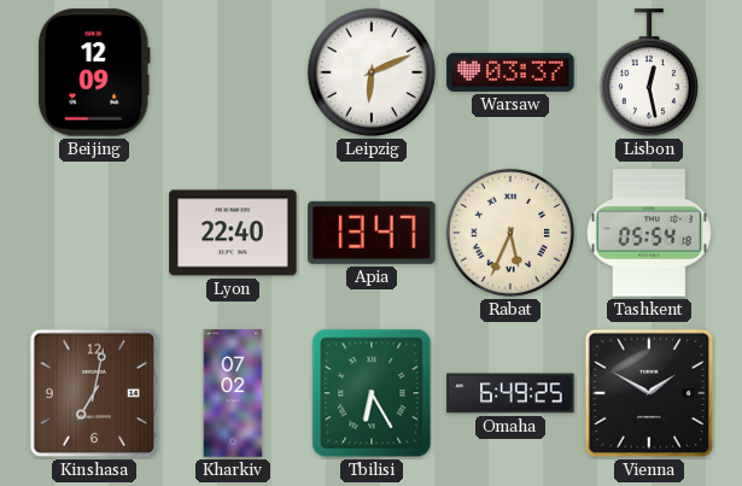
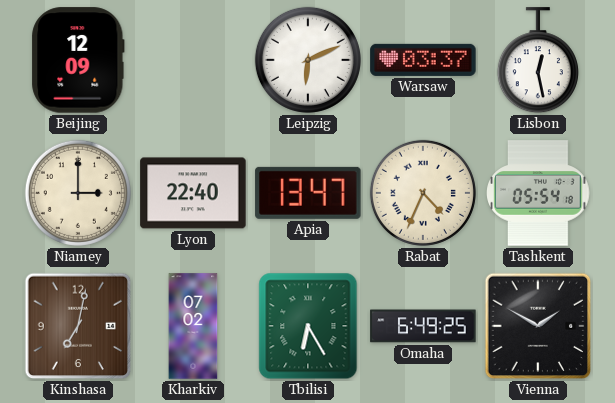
Niamey: none -> 3:00
Rabat: 5:34 -> 4:34
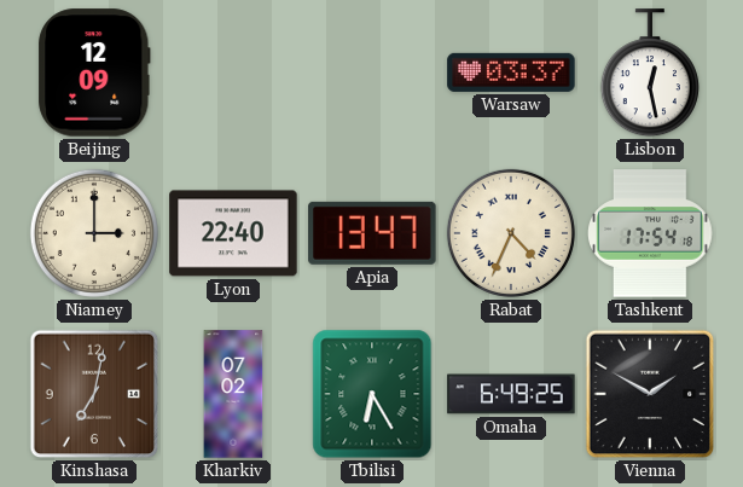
Leipzig: 6:11 -> none
Tashkent: 05:54 -> 17:54
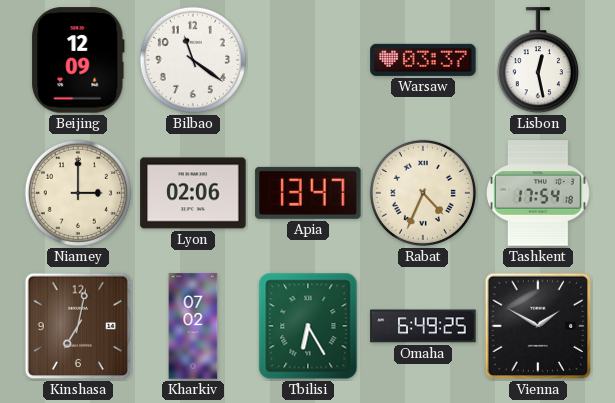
Bilbao: none -> 11:21
Lyon: 22:40 -> 02:06
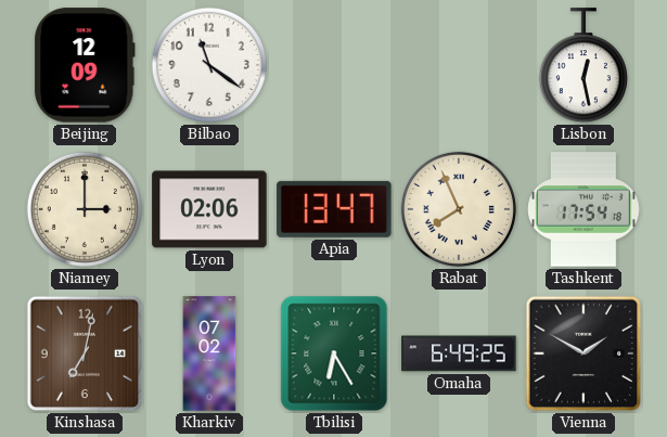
Warsaw: 03:37 -> none
Rabat: 4:34 -> 7:56
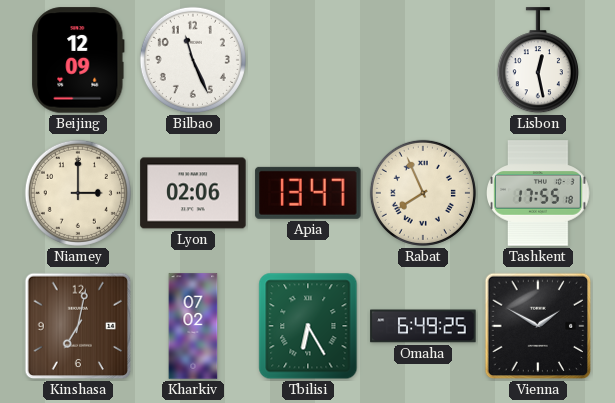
Bilbao: 11:21 -> 11:26
Tashkent: 17:54 -> 17:55
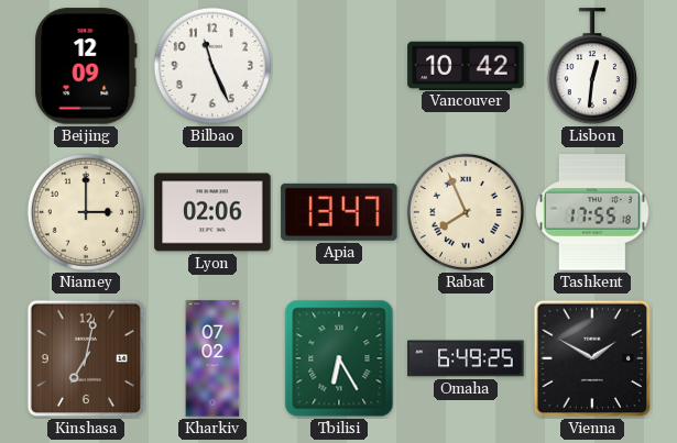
Vancouver: none -> 10:42
Lisbon: 12:28 -> 12:31
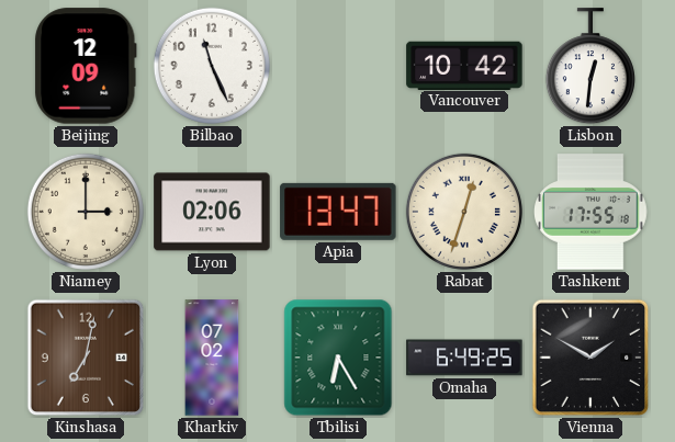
Rabat: 7:56 -> 12:33
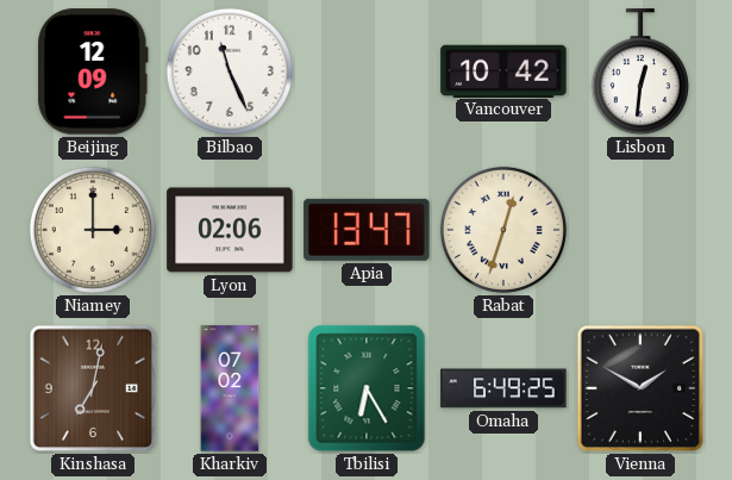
Tashkent: 17:55 -> none
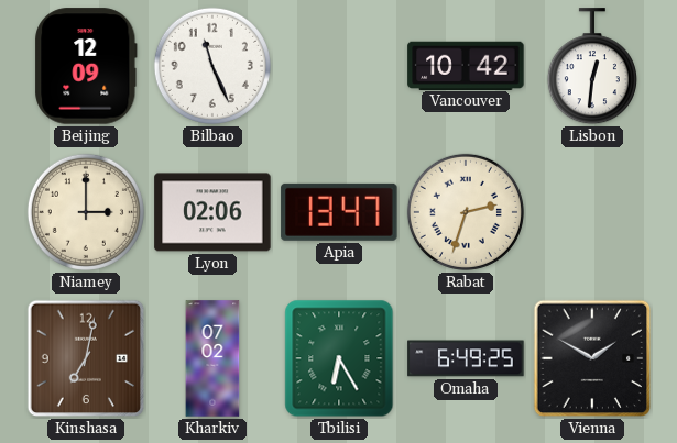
Rabat: 12:33 -> 2:33
